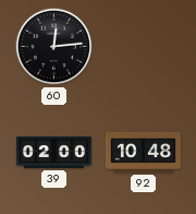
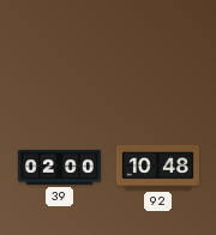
60: 12:14 -> none
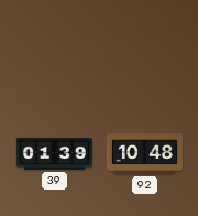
39: 02:00 -> 01:39
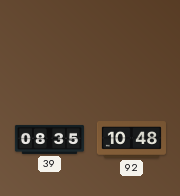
39: 01:39 -> 08:35
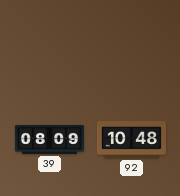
39: 08:35 -> 08:09
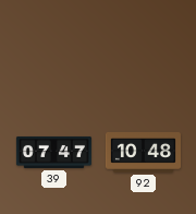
39: 08:09 -> 07:47
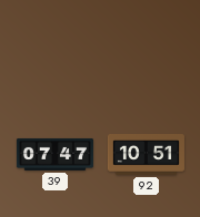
92: 10:48 -> 10:51
